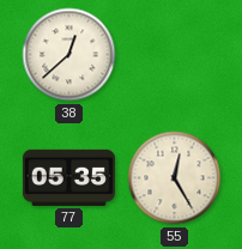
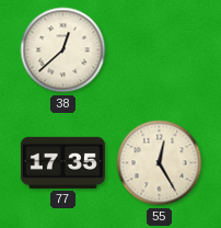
77: 05:35 -> 17:35
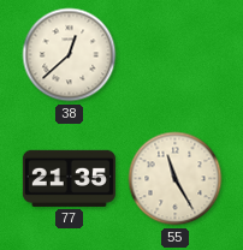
77: 17:35 -> 21:35
55: 12:25 -> 11:25
